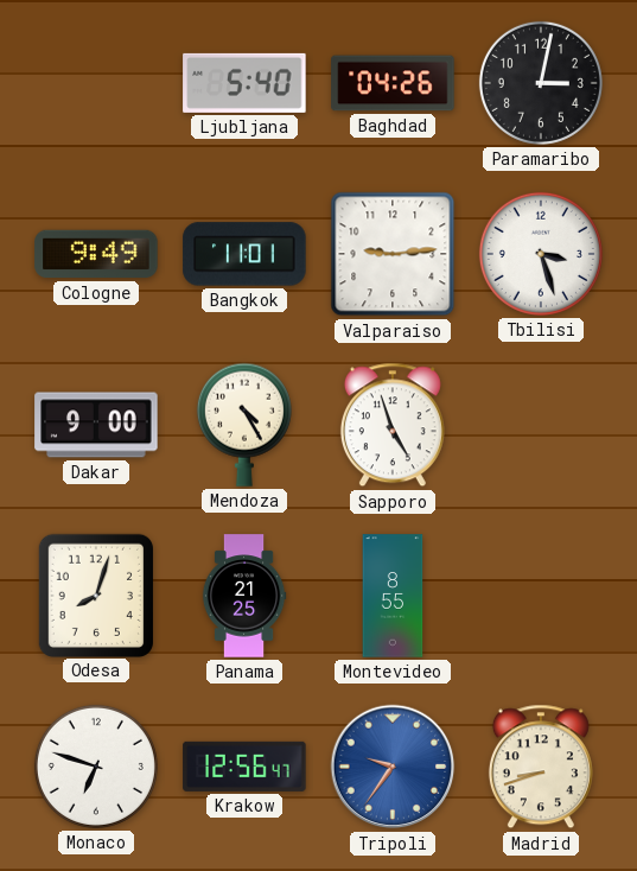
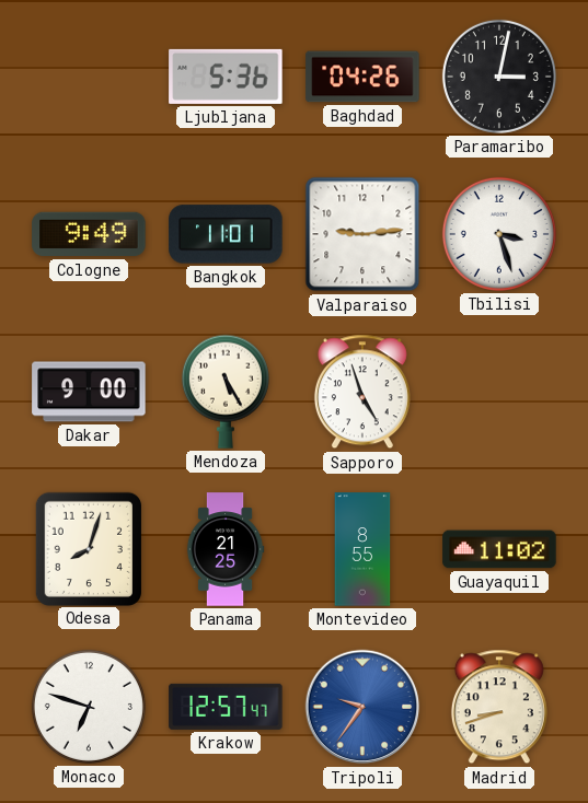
Ljubljana: 5:40 -> 5:36
Mendoza: 4:25 -> 5:25
Guayaquil: none -> 11:02
Krakow: 12:56 -> 12:57
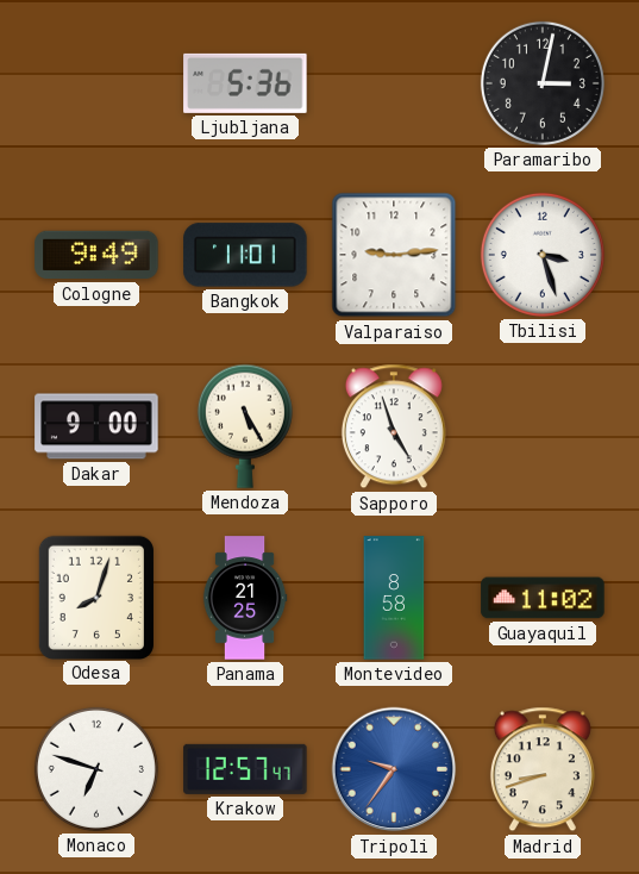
Baghdad: 04:26 -> none
Montevideo: 8:55 -> 8:58
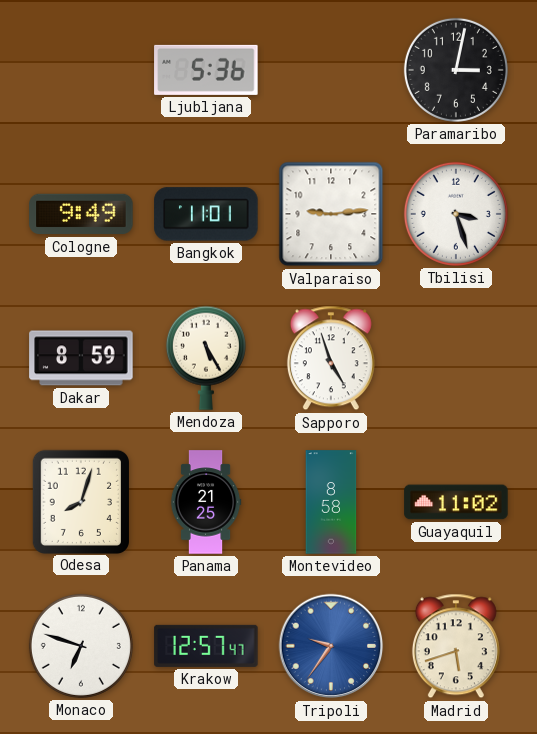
Dakar: 9:00 -> 8:59
Madrid: 8:42 -> 5:42
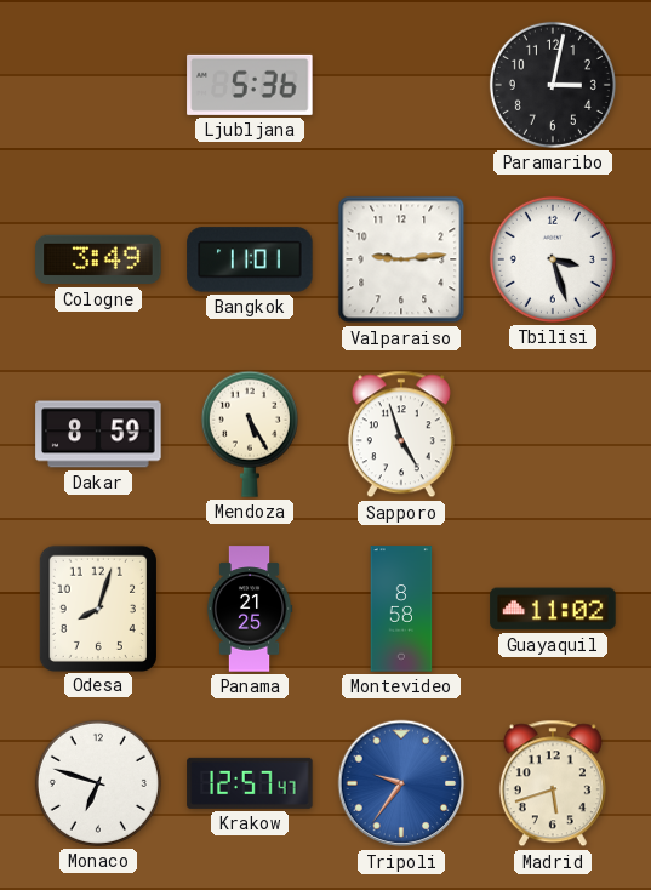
Cologne: 9:49 -> 3:49
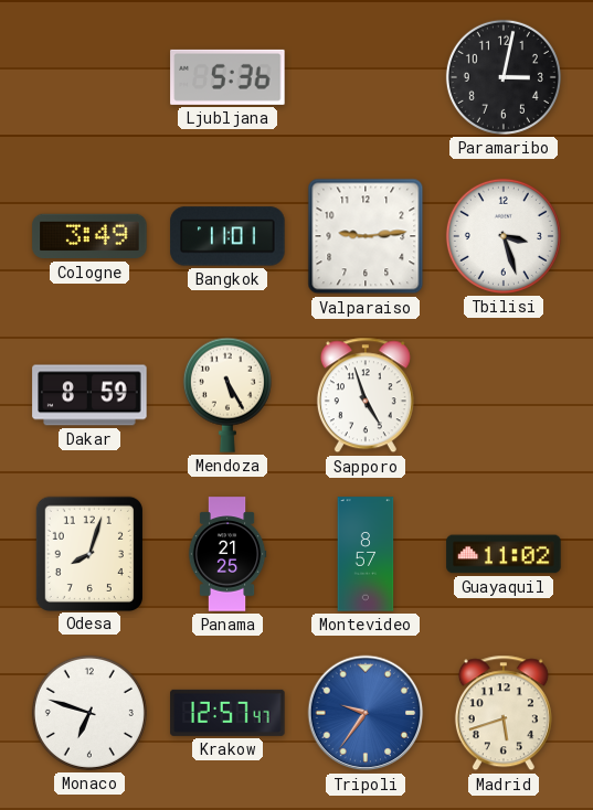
Montevideo: 8:58 -> 8:57
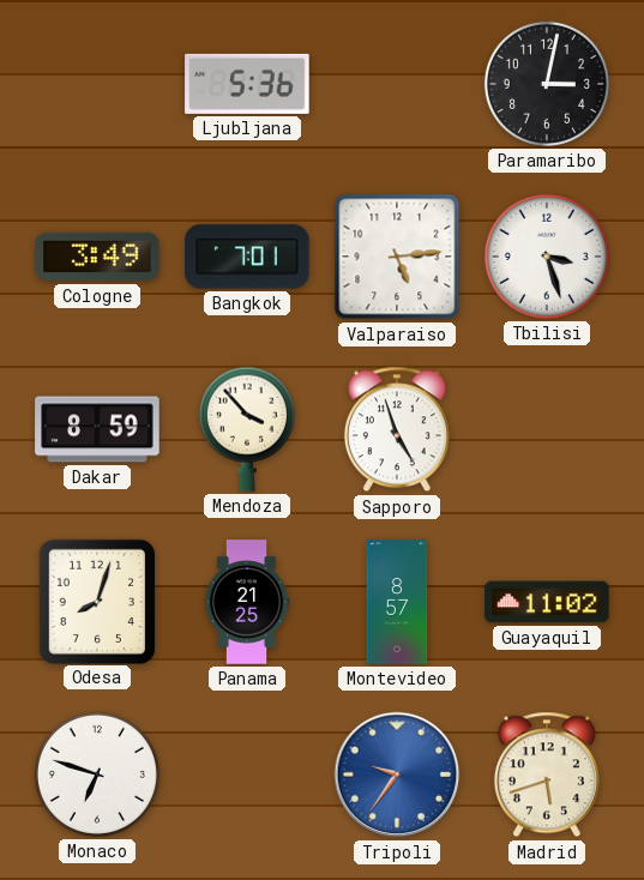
Bangkok: 11:01 -> 7:01
Valparaiso: 9:14 -> 5:14
Mendoza: 5:25 -> 3:53
Krakow: 12:57 -> none
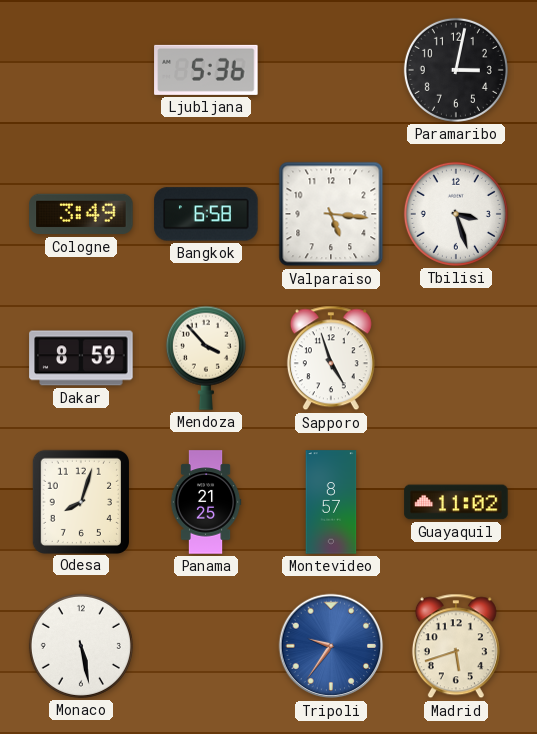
Bangkok: 7:01 -> 6:58
Valparaiso: 5:14 -> 5:16
Monaco: 6:48 -> 5:28
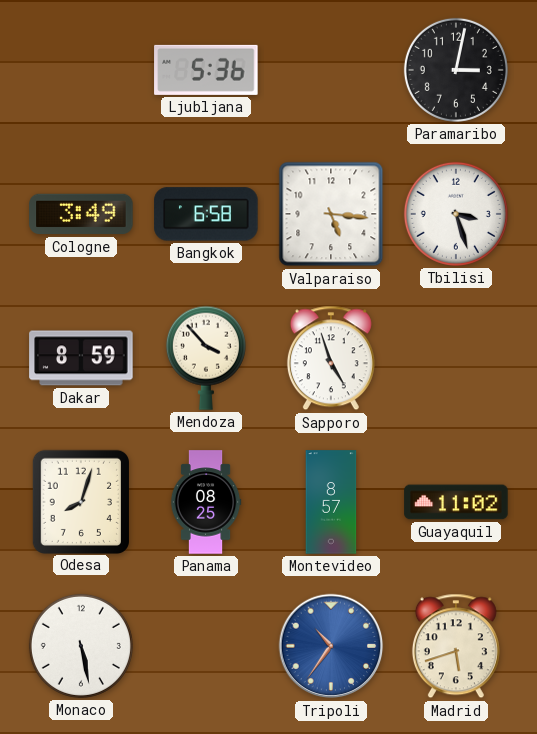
Panama: 21:25 -> 08:25
Tripoli: 9:36 -> 10:36
